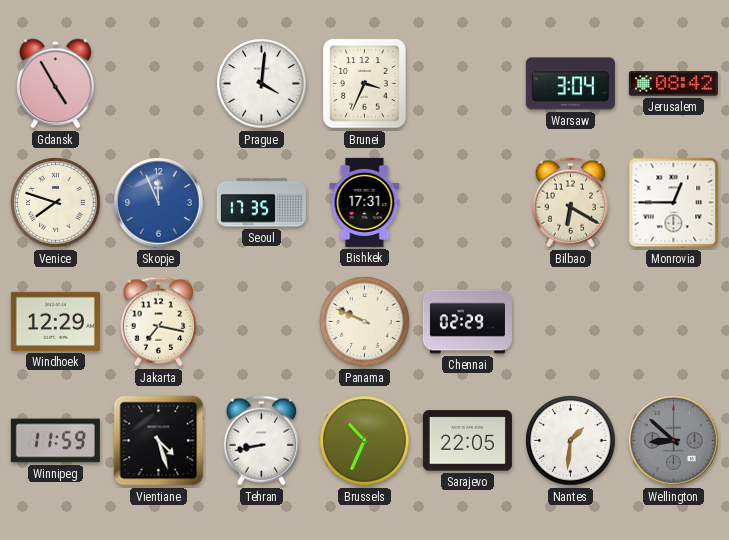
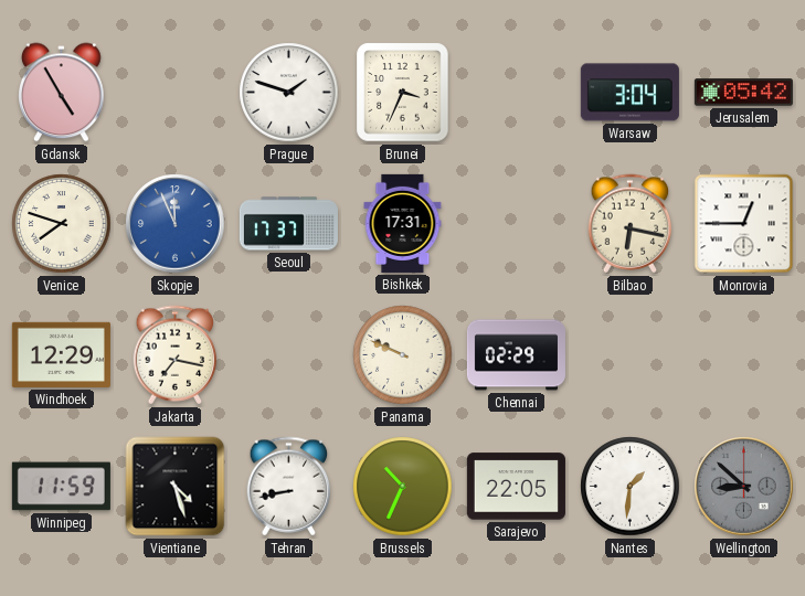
Prague: 4:01 -> 1:48
Jerusalem: 08:42 -> 05:42
Seoul: 17:35 -> 17:37
Bilbao: 6:20 -> 6:17
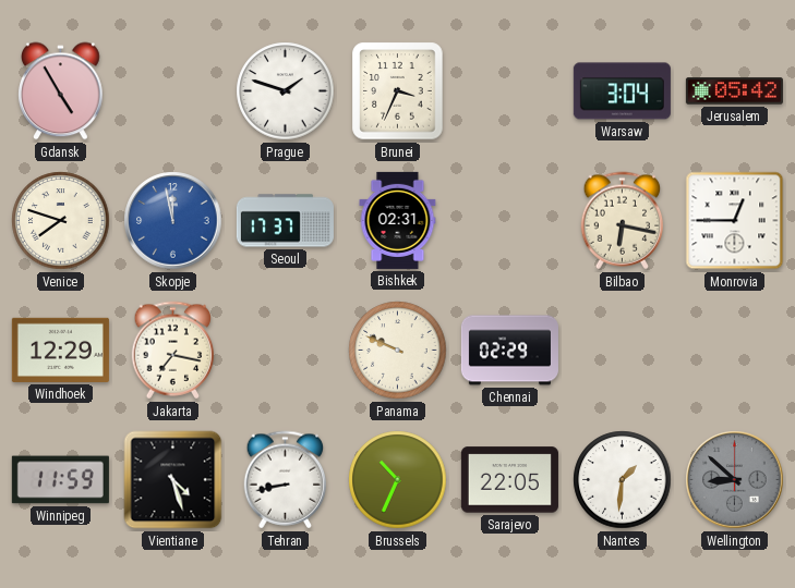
Skopje: 11:56 -> 11:58
Bishkek: 17:31 -> 02:31
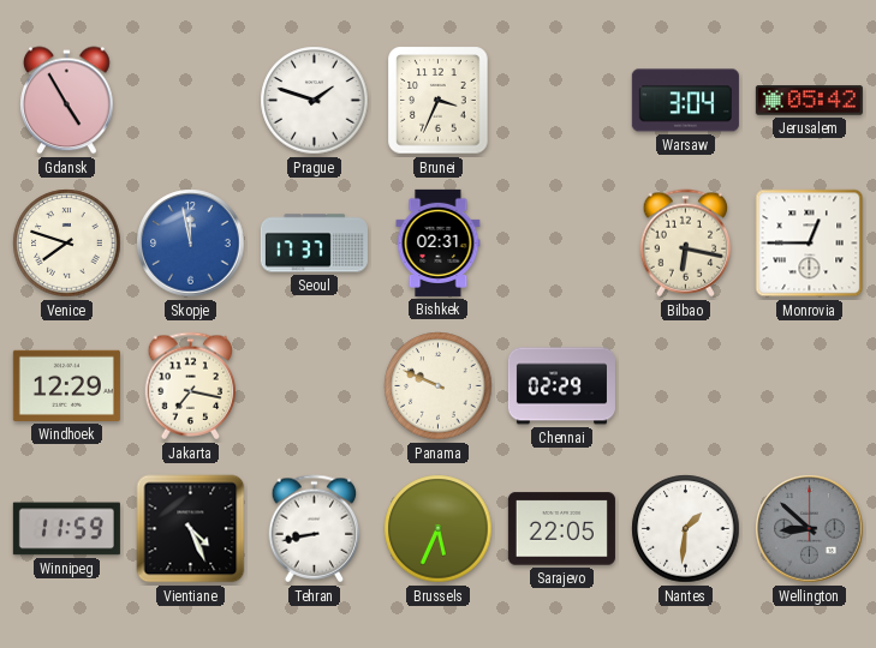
Vientiane: 4:27 -> 4:26
Brussels: 10:34 -> 5:34
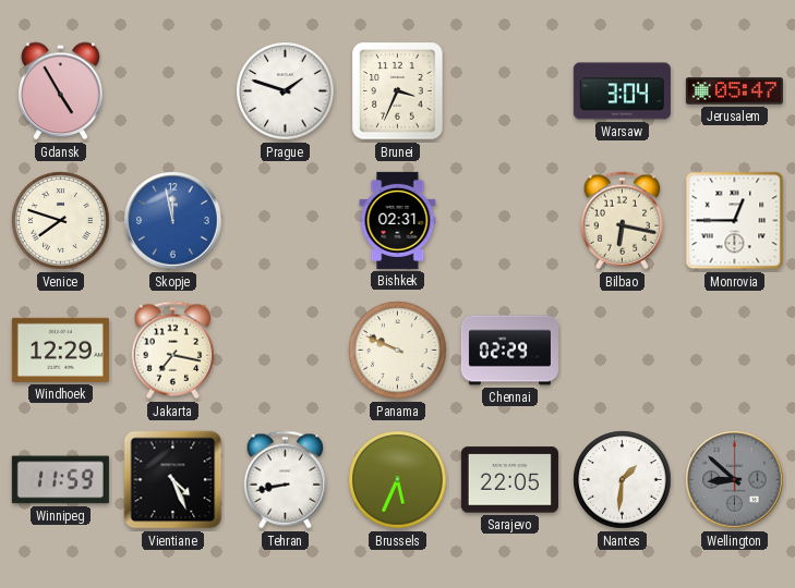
Jerusalem: 05:42 -> 05:47
Seoul: 17:37 -> none
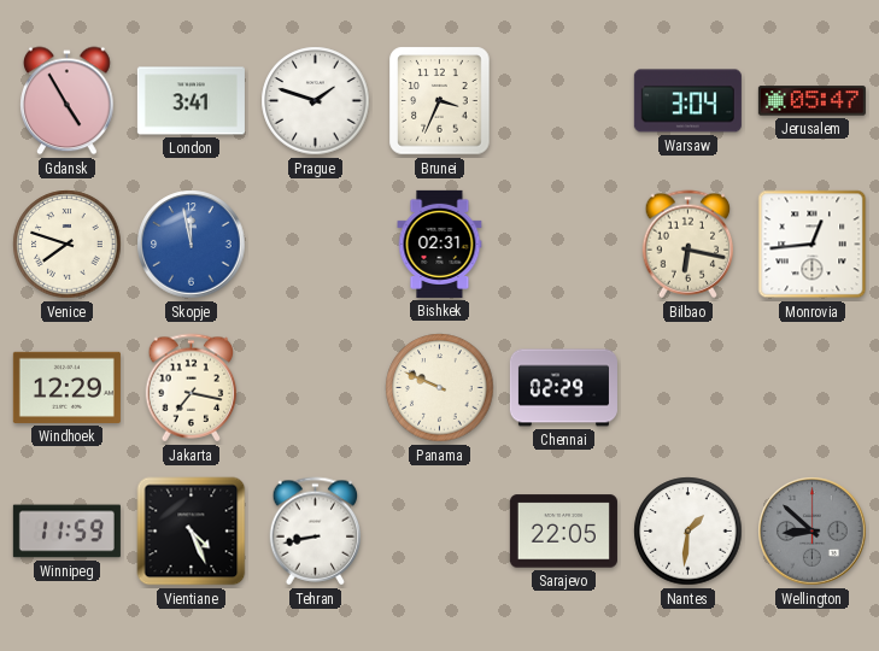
London: none -> 3:41
Monrovia: 12:45 -> 12:44
Brussels: 5:34 -> none
